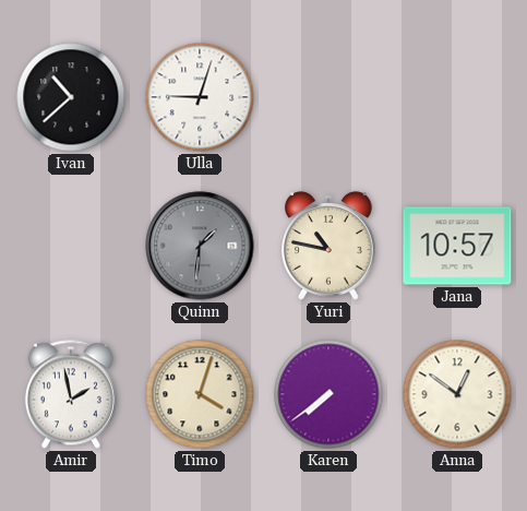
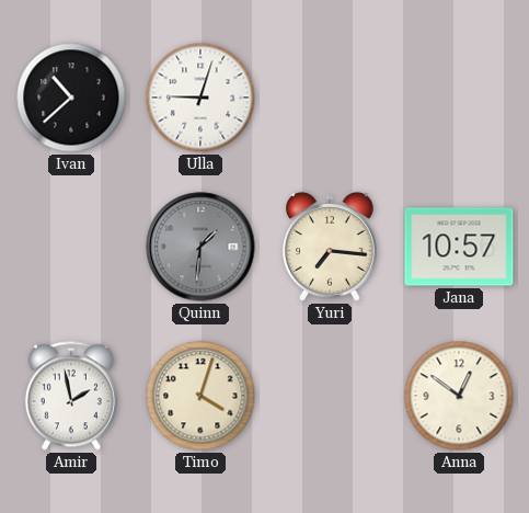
Yuri: 10:47 -> 7:16
Karen: 7:39 -> none
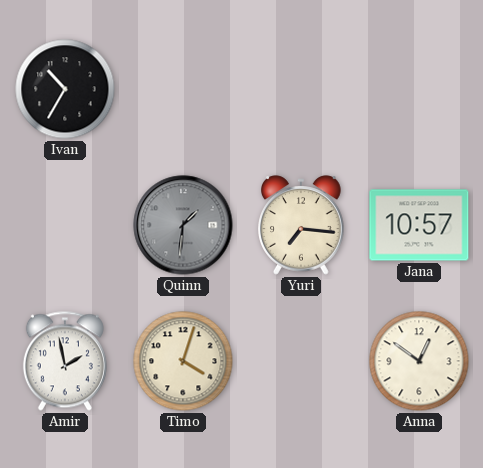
Ivan: 10:38 -> 10:35
Ulla: 9:03 -> none
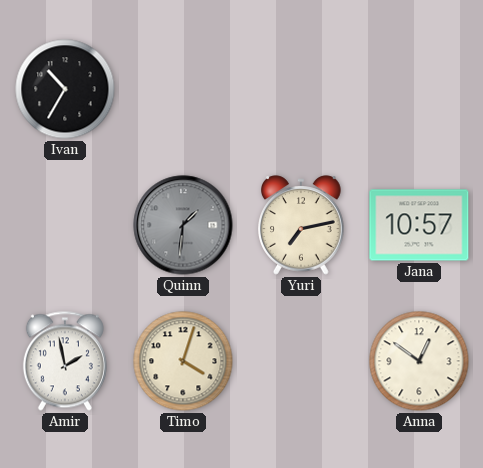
Yuri: 7:16 -> 7:13
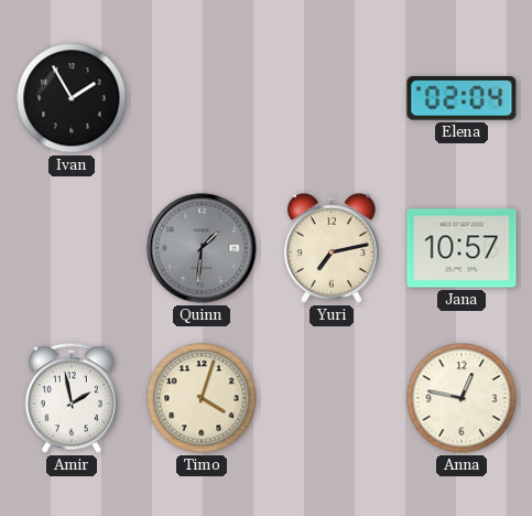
Ivan: 10:35 -> 1:55
Elena: none -> 02:04
Anna: 12:51 -> 12:47
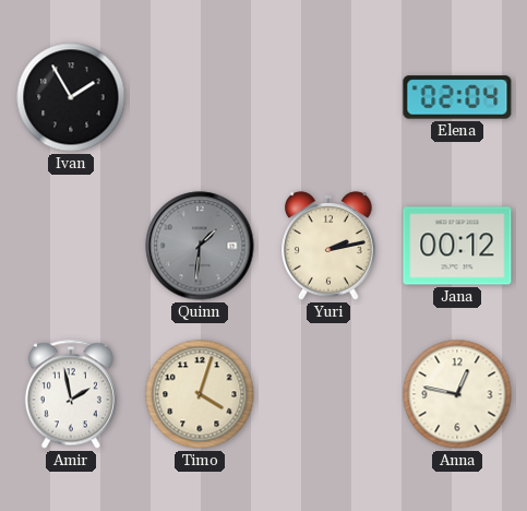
Yuri: 7:13 -> 2:13
Jana: 10:57 -> 00:12
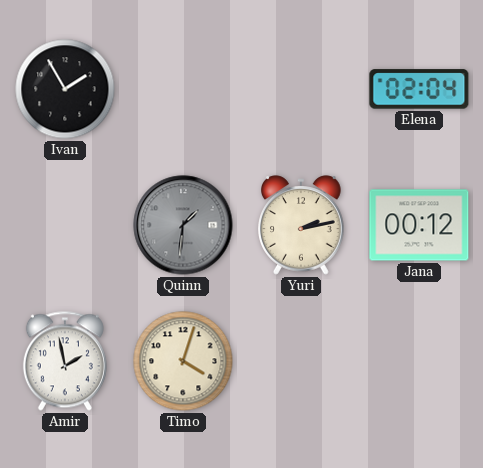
Anna: 12:47 -> none
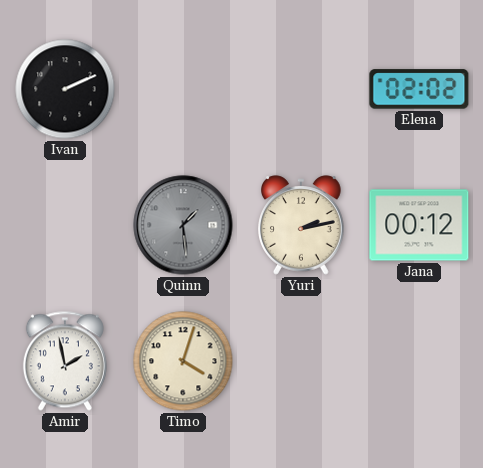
Ivan: 1:55 -> 2:11
Elena: 02:04 -> 02:02
Quinn: 1:31 -> 1:29
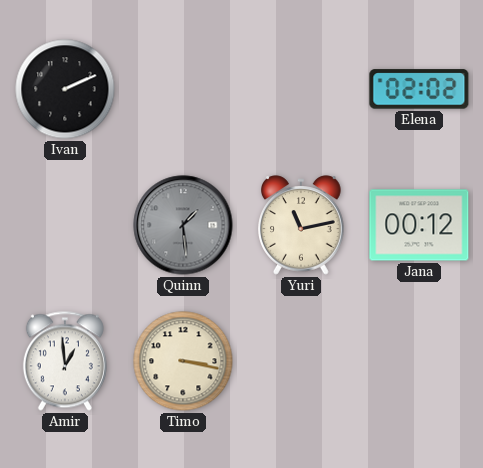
Yuri: 2:13 -> 11:13
Amir: 1:58 -> 12:59
Timo: 4:03 -> 3:17
